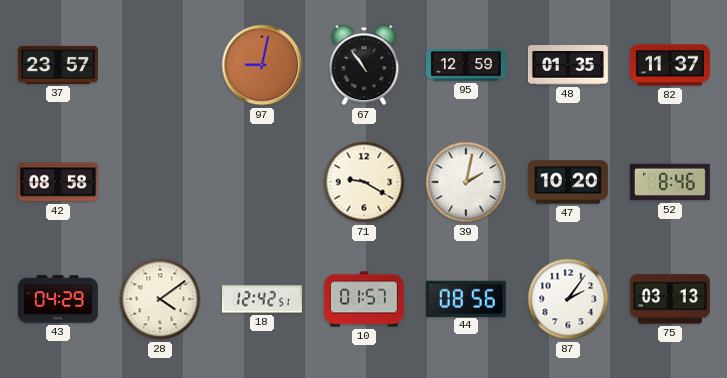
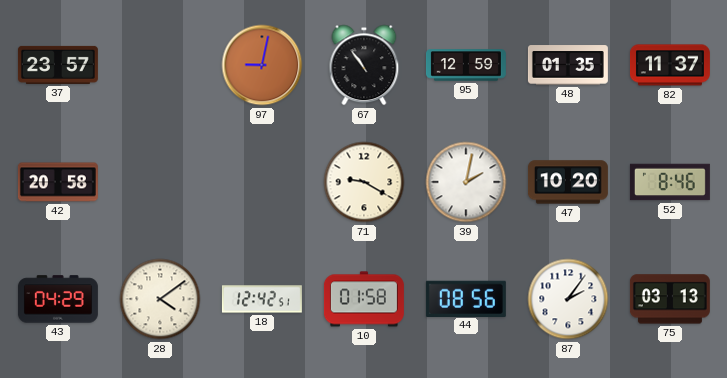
42: 08:58 -> 20:58
10: 01:57 -> 01:58
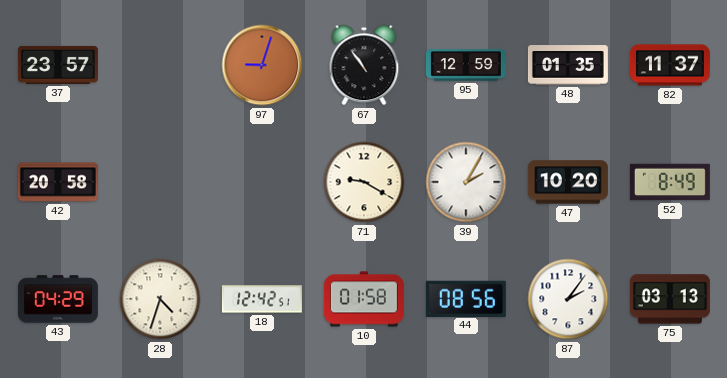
97: 9:02 -> 9:03
39: 2:02 -> 2:05
52: 8:46 -> 8:49
28: 4:09 -> 4:33
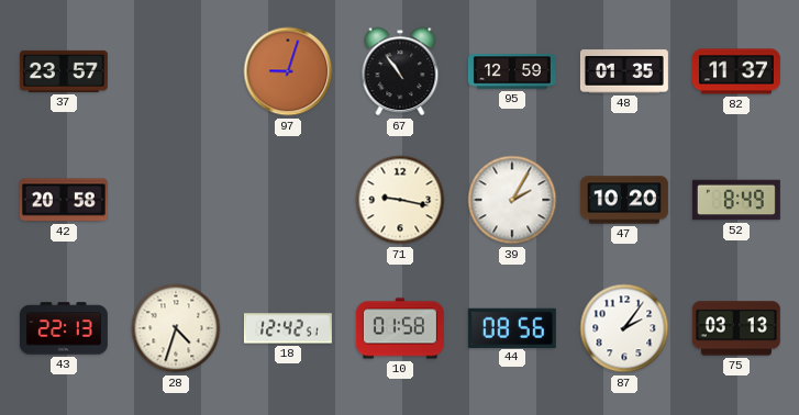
71: 9:20 -> 9:17
43: 04:29 -> 22:13
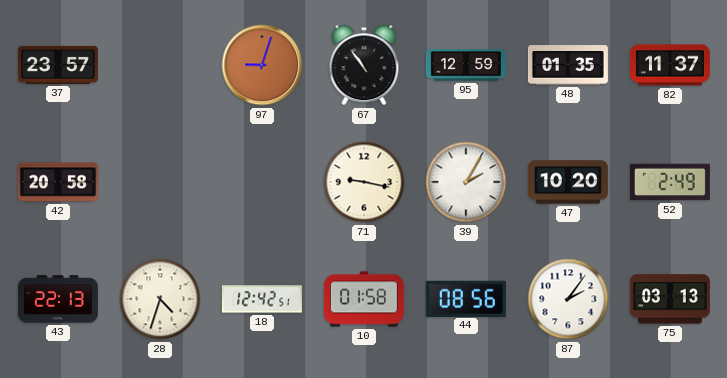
52: 8:49 -> 2:49
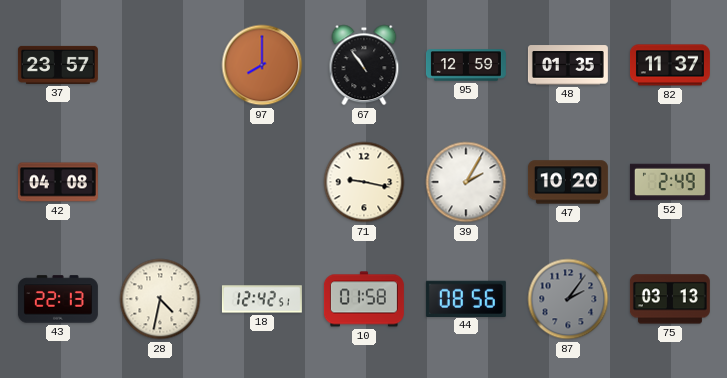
97: 9:03 -> 8:00
42: 20:58 -> 04:08
28: 4:33 -> 4:32
87 dial: white -> grey
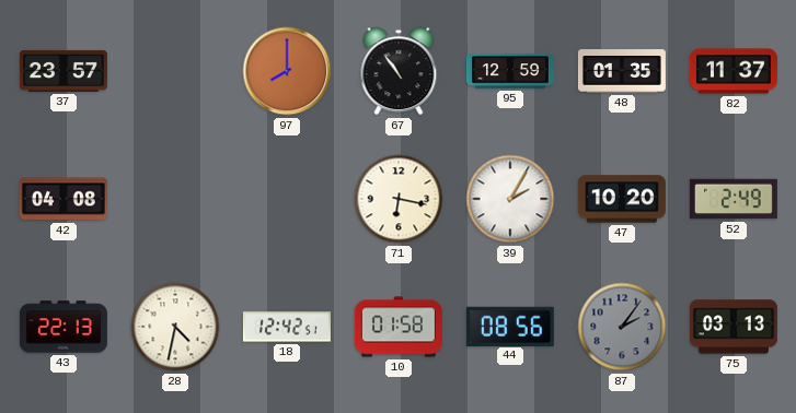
71: 9:17 -> 6:17
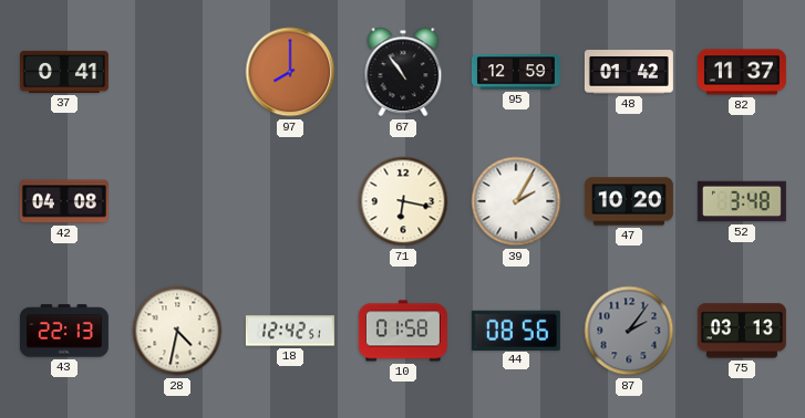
37: 23:57 -> 0:41
48: 01:35 -> 01:42
52: 2:49 -> 3:48
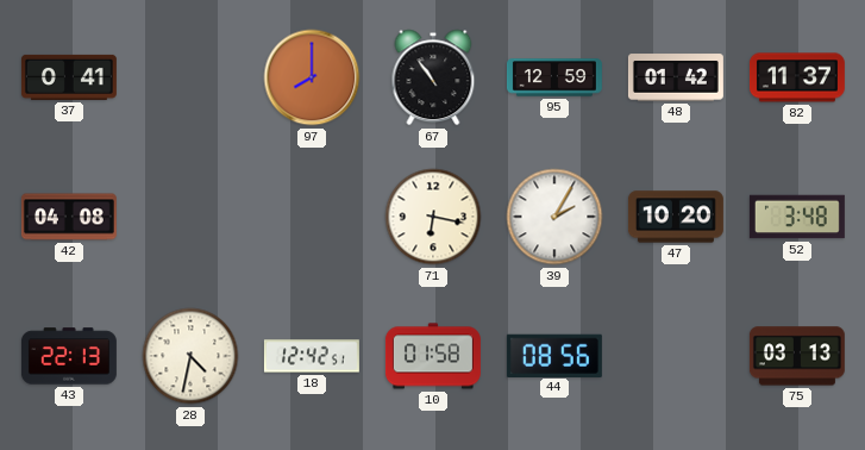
87: 2:06 -> none
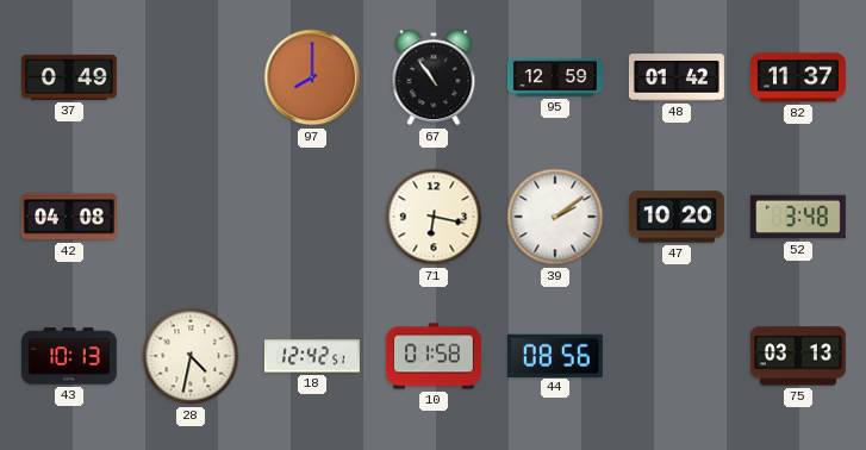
37: 0:41 -> 0:49
39: 2:05 -> 2:09
43: 22:13 -> 10:13
